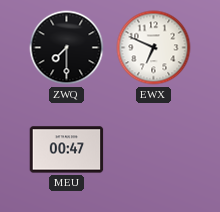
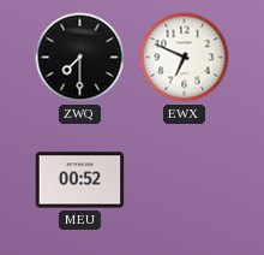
MEU: 00:47 -> 00:52
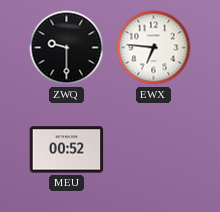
ZWQ: 7:30 -> 9:30
EWX: 6:49 -> 6:46
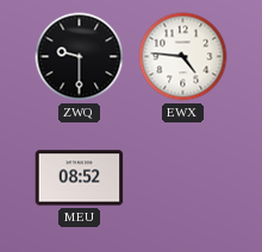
EWX: 6:46 -> 4:46
MEU: 00:52 -> 08:52
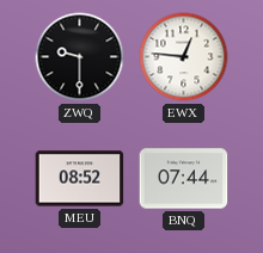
EWX: 4:46 -> 12:46
BNQ: none -> 07:44
